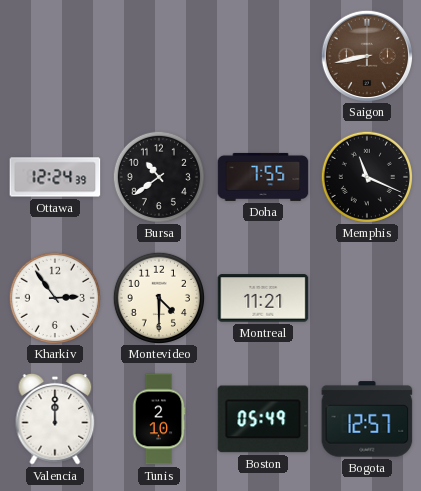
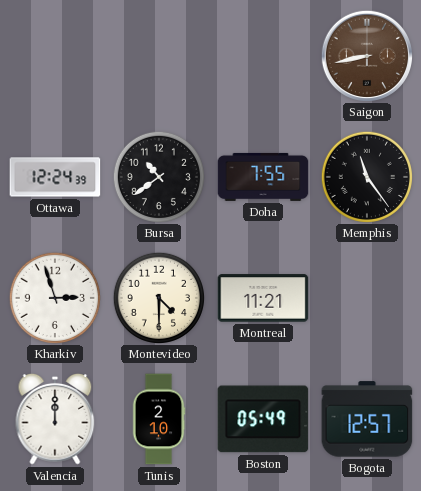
Memphis: 11:19 -> 11:24
Kharkiv: 2:54 -> 2:57
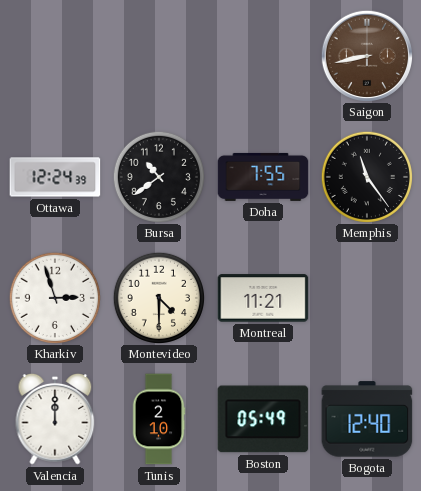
Bogota: 12:57 -> 12:40
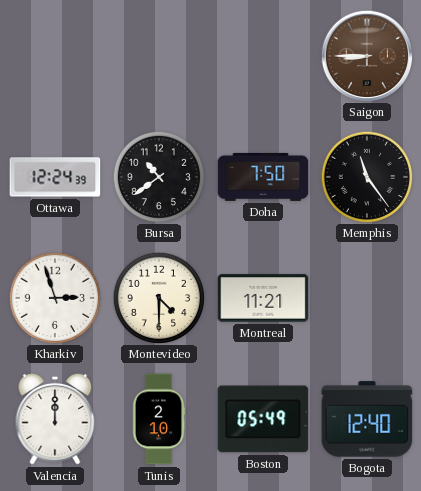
Saigon: 8:43 -> 8:45
Doha: 7:55 -> 7:50
